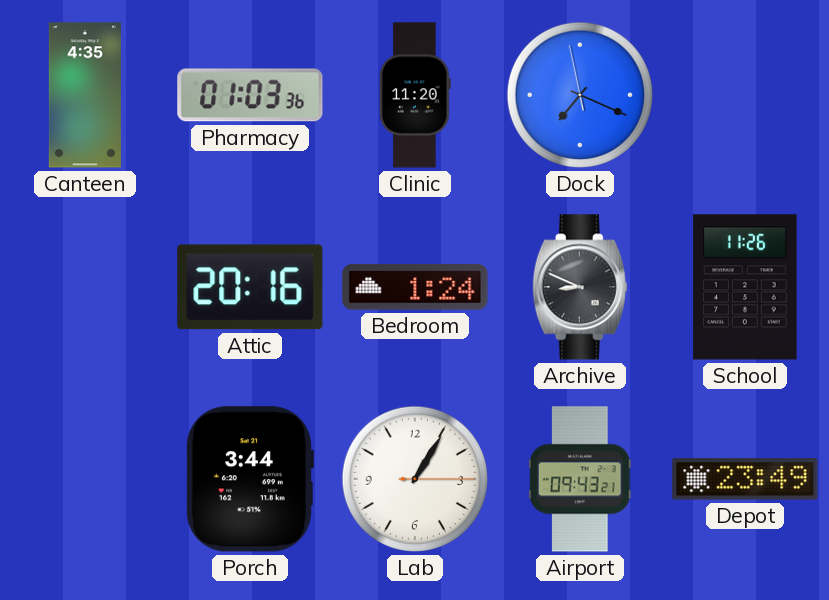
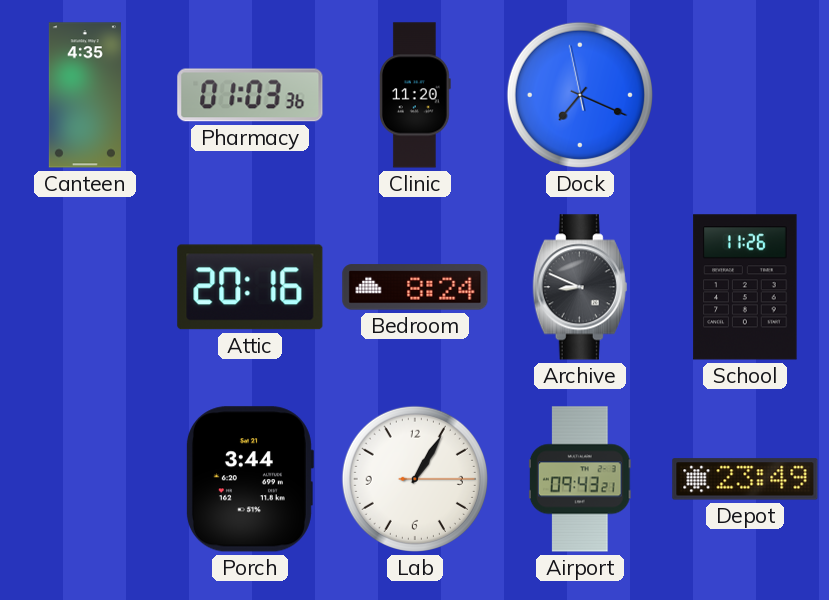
Bedroom: 1:24 -> 8:24
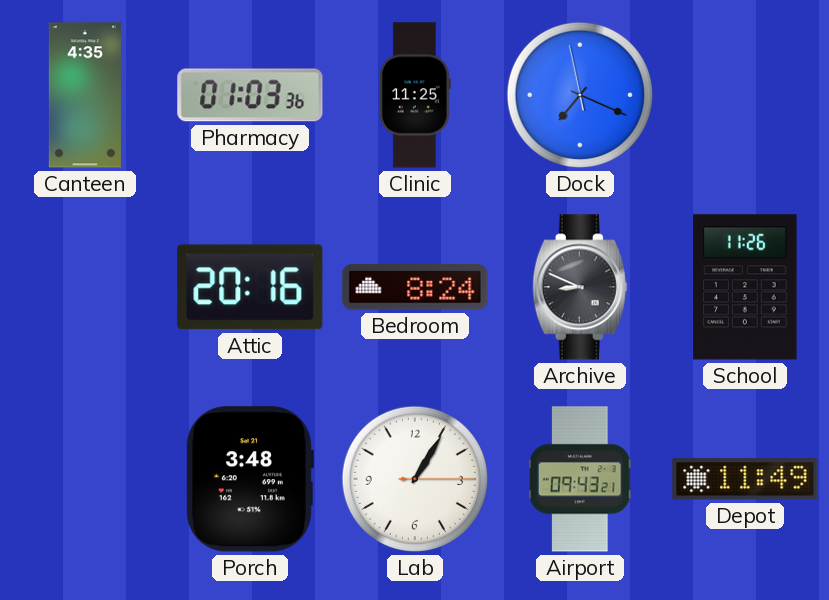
Clinic: 11:20 -> 11:25
Porch: 3:44 -> 3:48
Depot: 23:49 -> 11:49
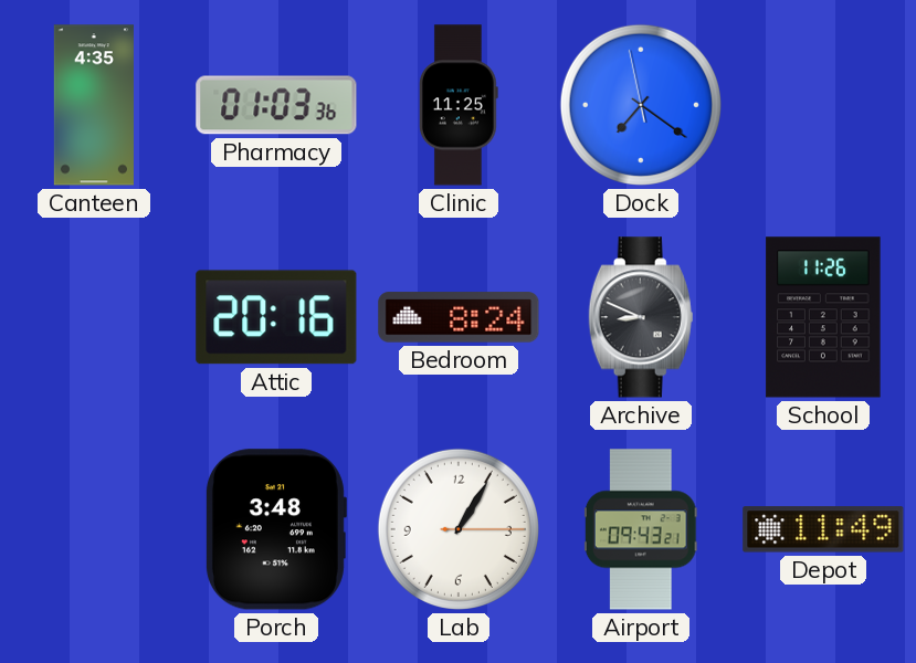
Dock: 7:18 -> 7:20
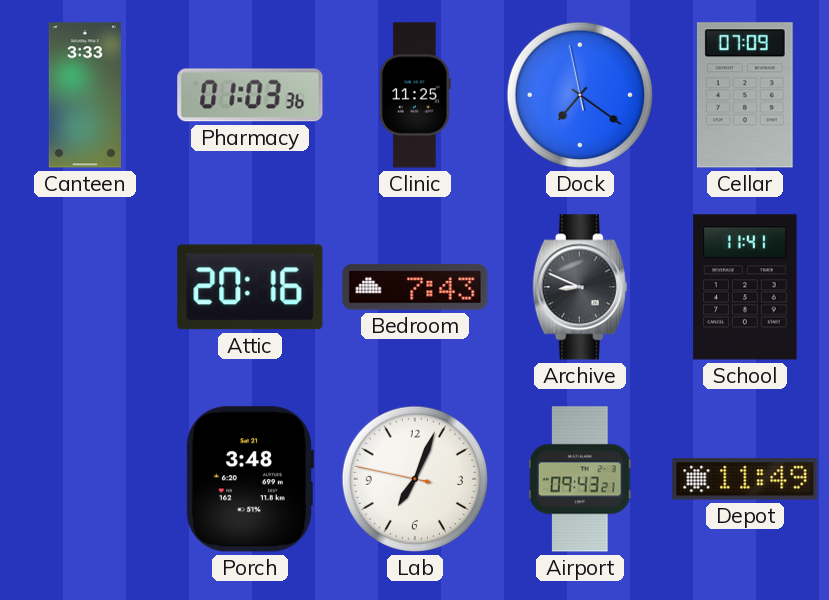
Canteen: 4:35 -> 3:33
Cellar: none -> 07:09
Bedroom: 8:24 -> 7:43
School: 11:26 -> 11:41
Lab: 1:05 -> 7:03
